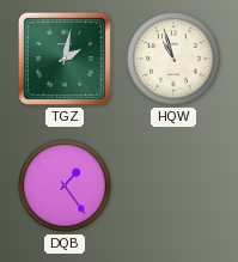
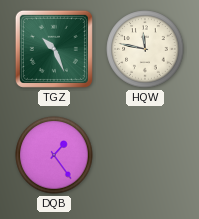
TGZ: 2:02 -> 10:26
HQW: 10:57 -> 11:47
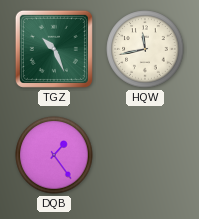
HQW: 11:47 -> 11:43
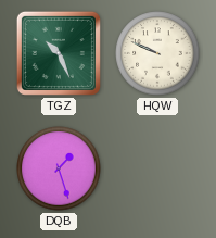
HQW: 11:43 -> 9:49
DQB: 1:24 -> 1:27
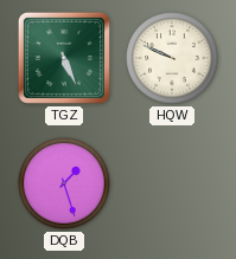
TGZ: 10:26 -> 5:26
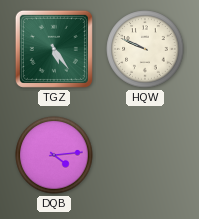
TGZ: 5:26 -> 5:24
DQB: 1:27 -> 4:14
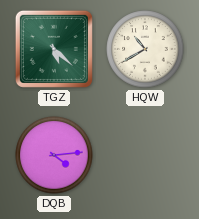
TGZ: 5:24 -> 5:22
HQW: 9:49 -> 10:40
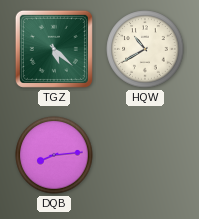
DQB: 4:14 -> 8:14
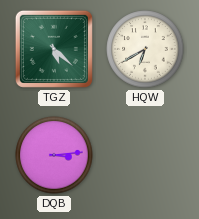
HQW: 10:40 -> 6:40
DQB: 8:14 -> 3:14
